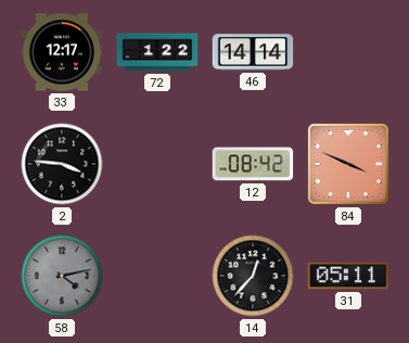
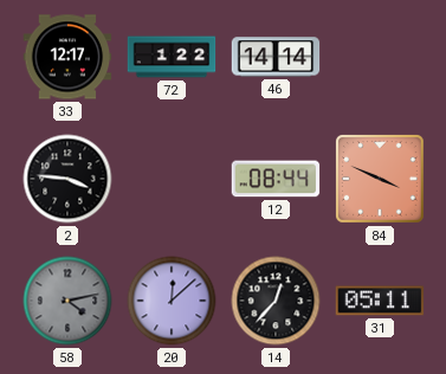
12: 08:42 -> 08:44
20: none -> 12:08
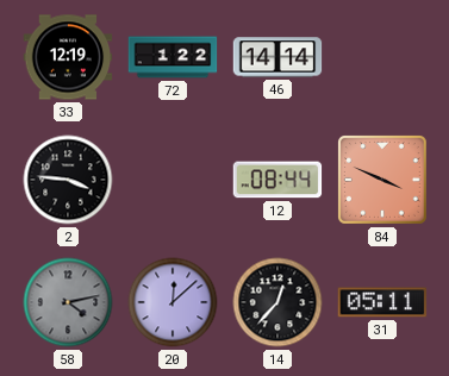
33: 12:17 -> 12:19
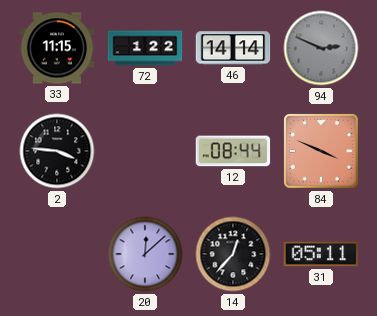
33: 12:19 -> 11:15
94: none -> 2:49
58: 4:13 -> none
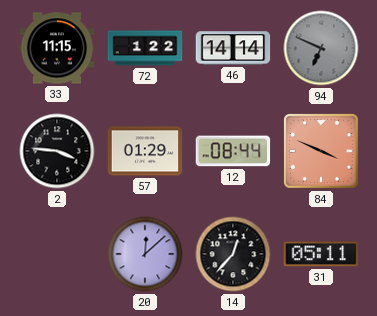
94: 2:49 -> 6:49
57: none -> 01:29
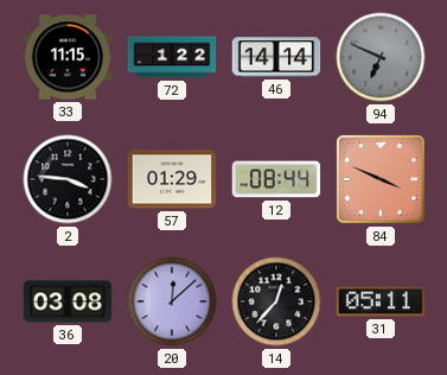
36: none -> 03:08
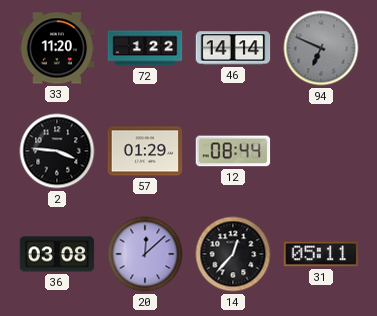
33: 11:15 -> 11:20
84: 3:49 -> none
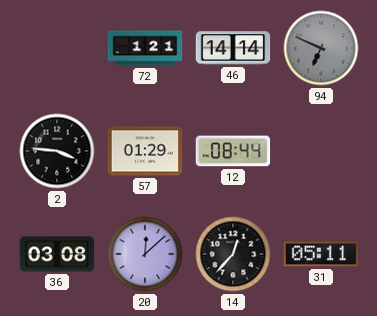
33: 11:20 -> none
72: 1:22 -> 1:21
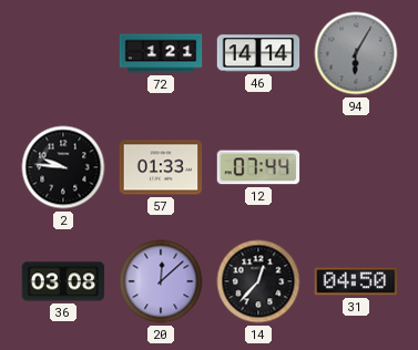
94: 6:49 -> 6:05
2: 3:46 -> 9:46
57: 01:29 -> 01:33
12: 08:44 -> 07:44
31: 05:11 -> 04:50
